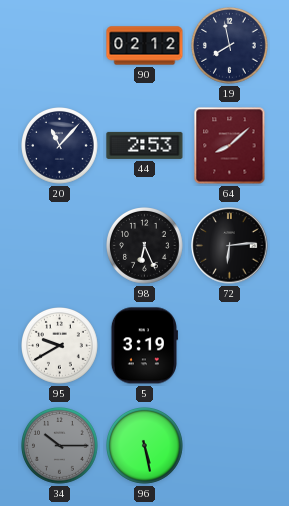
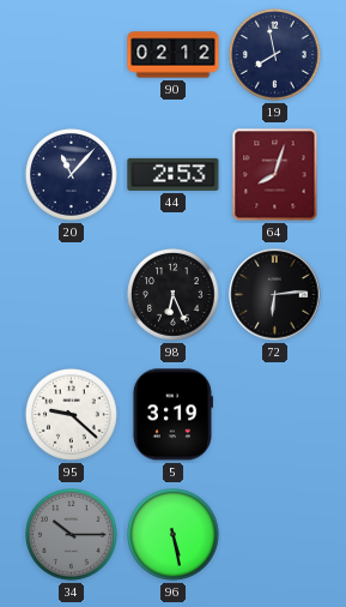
64: 8:08 -> 8:03
95: 9:40 -> 9:22
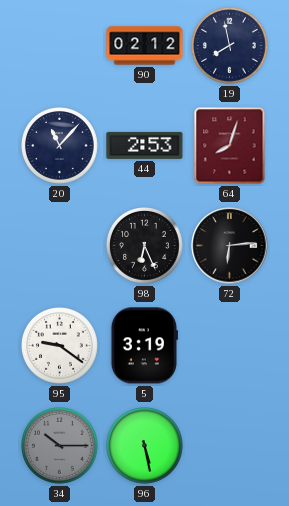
95: 9:22 -> 9:21
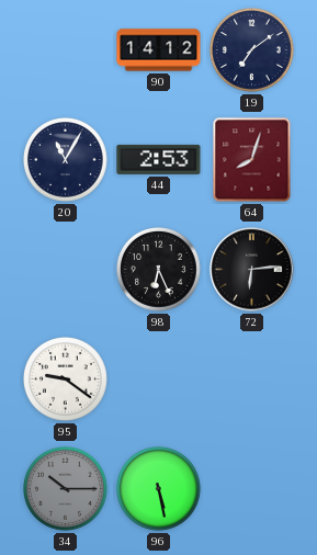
90: 02:12 -> 14:12
19: 7:58 -> 7:09
20: 11:07 -> 11:05
5: 3:19 -> none
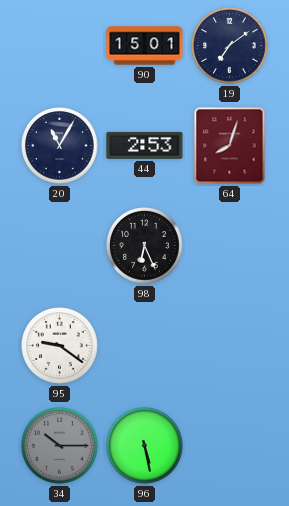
90: 14:12 -> 15:01
72: 6:14 -> none
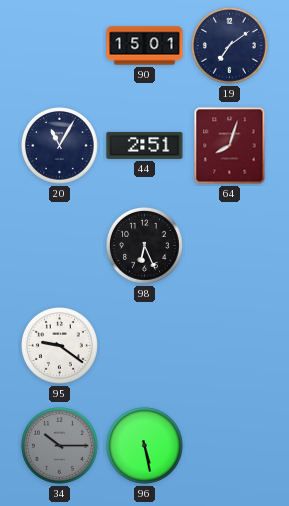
44: 2:53 -> 2:51
